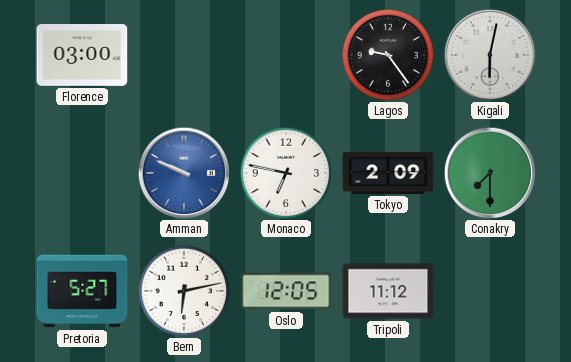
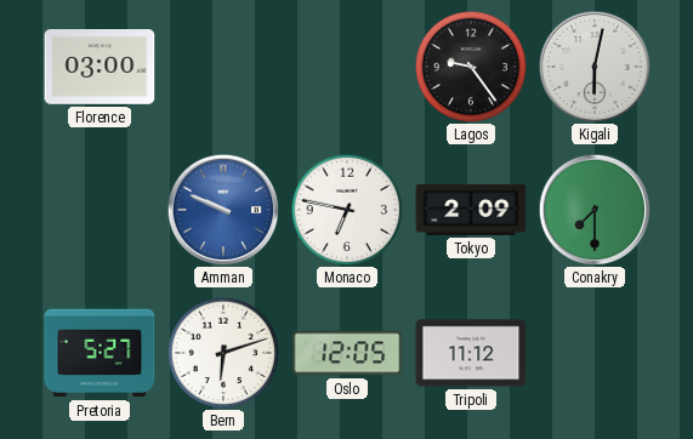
Bern: 6:13 -> 6:12
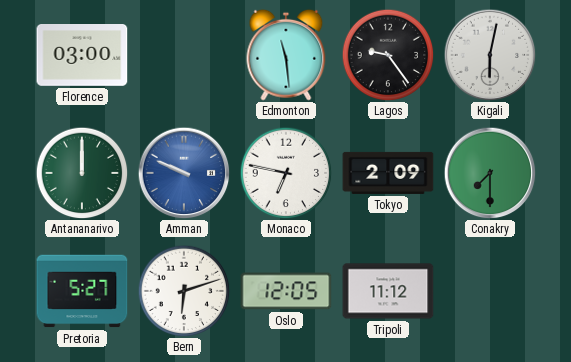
Edmonton: none -> 11:29
Antananarivo: none -> 12:00
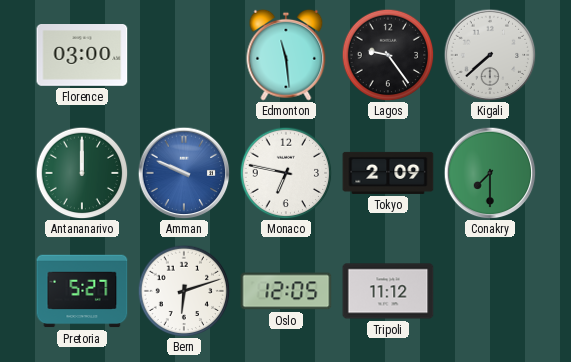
Kigali: 6:02 -> 7:38
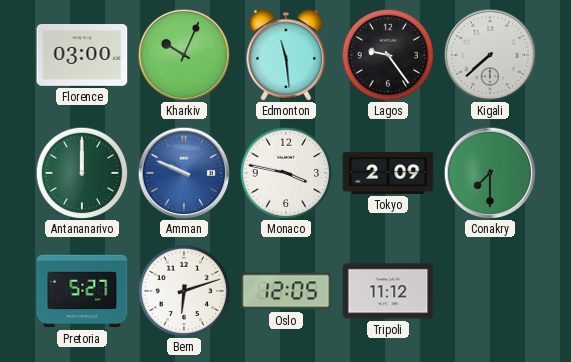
Kharkiv: none -> 10:04
Monaco: 6:47 -> 3:47
